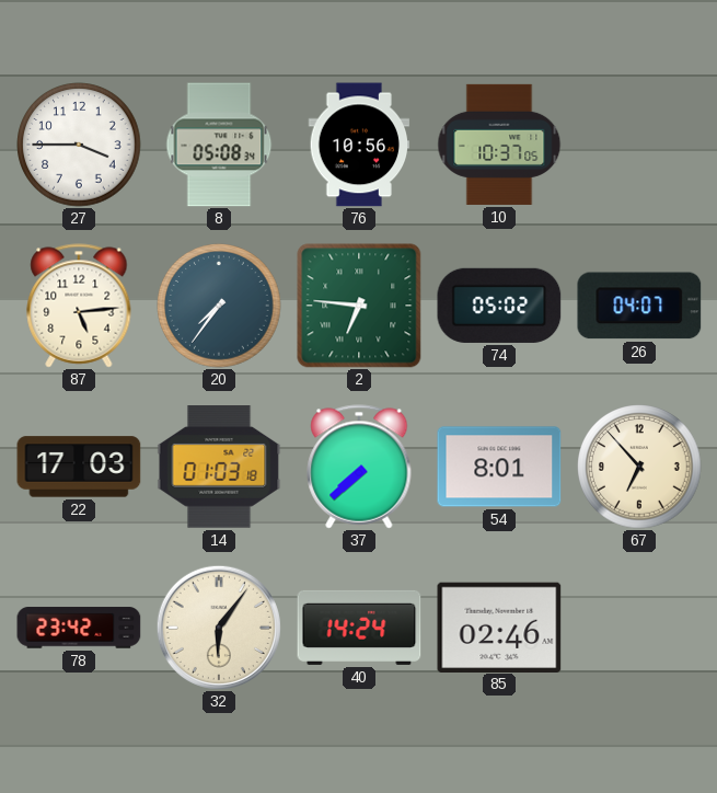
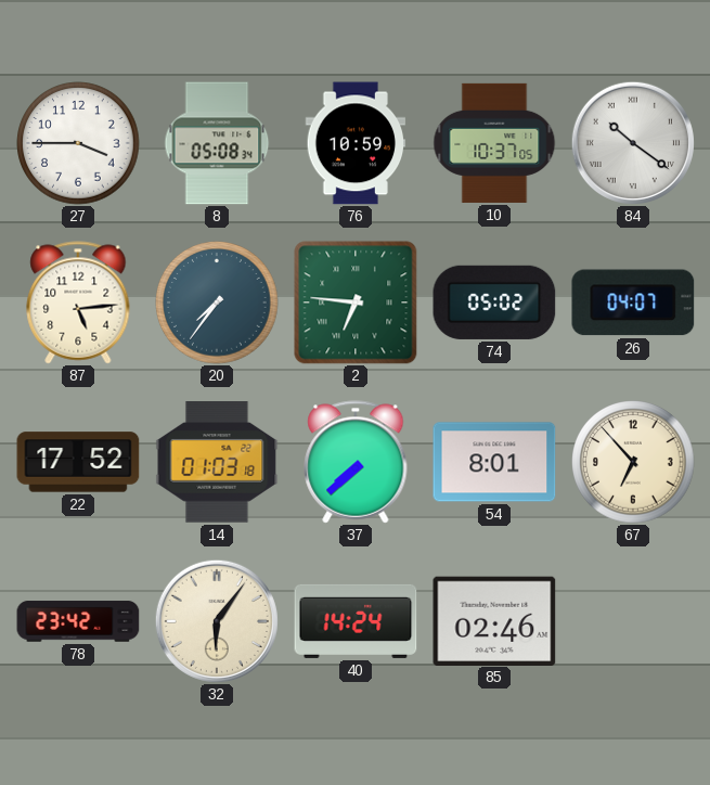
76: 10:56 -> 10:59
84: none -> 10:21
22: 17:03 -> 17:52
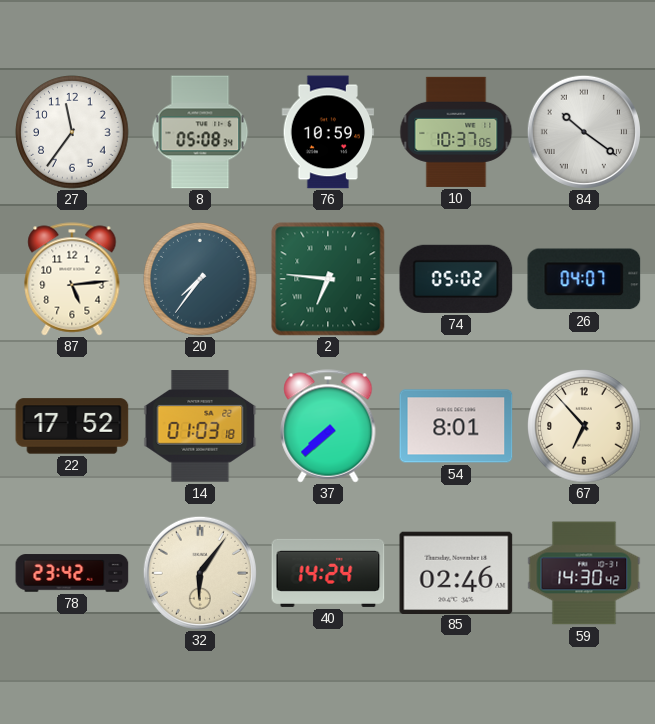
27: 3:45 -> 11:36
59: none -> 14:30
